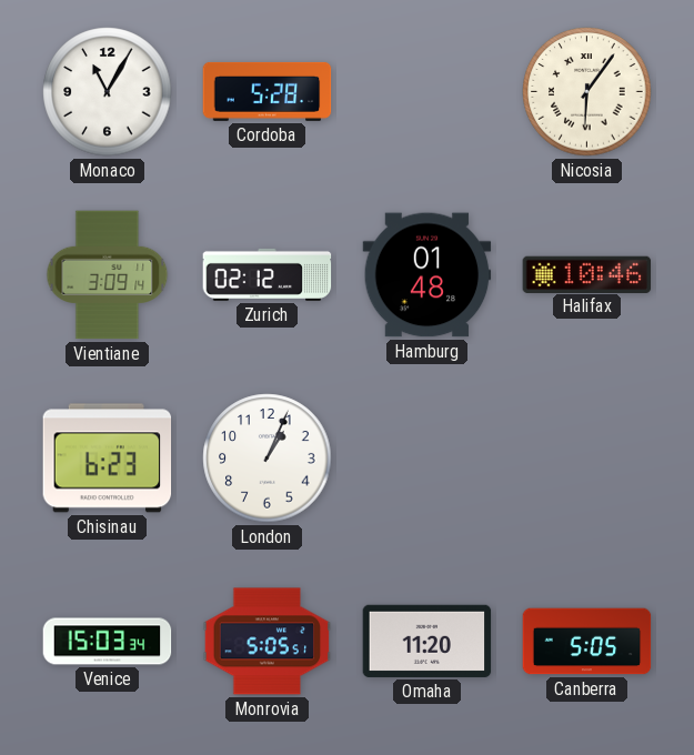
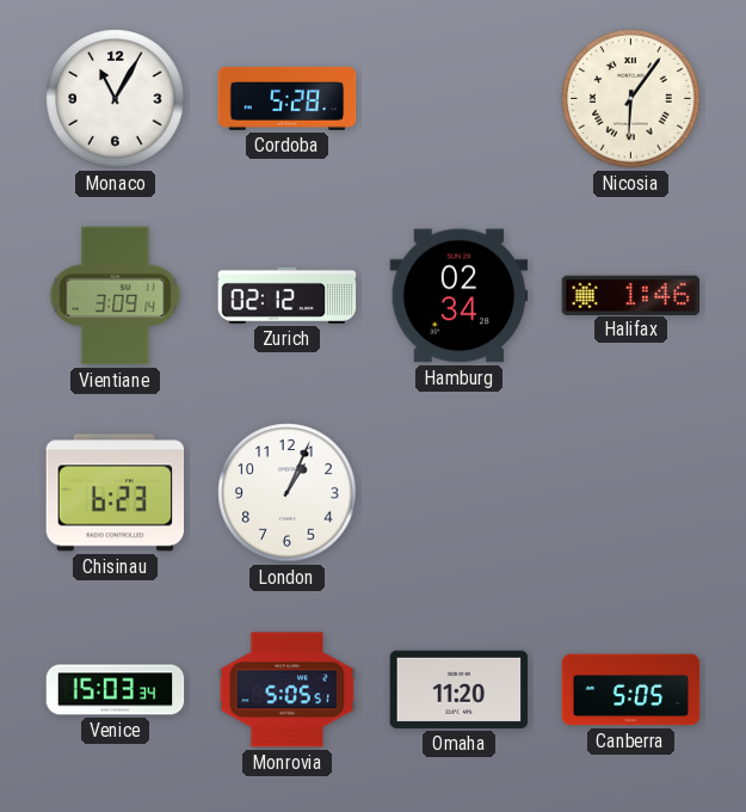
Hamburg: 01:48 -> 02:34
Halifax: 10:46 -> 1:46
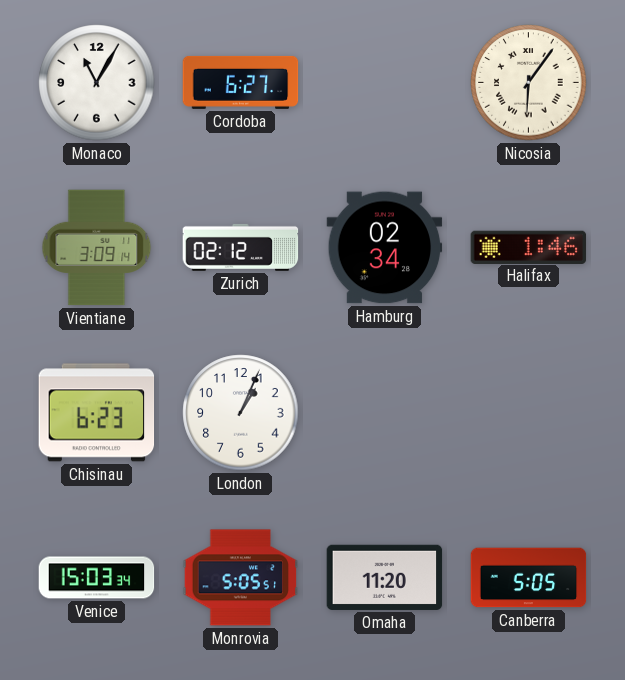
Cordoba: 5:28 -> 6:27
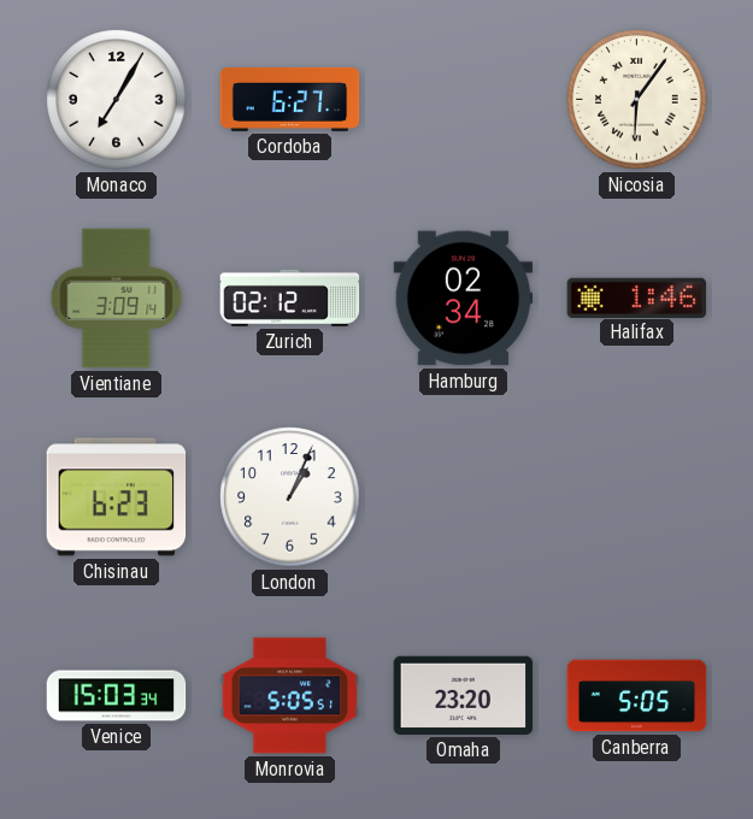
Monaco: 11:05 -> 7:05
Omaha: 11:20 -> 23:20
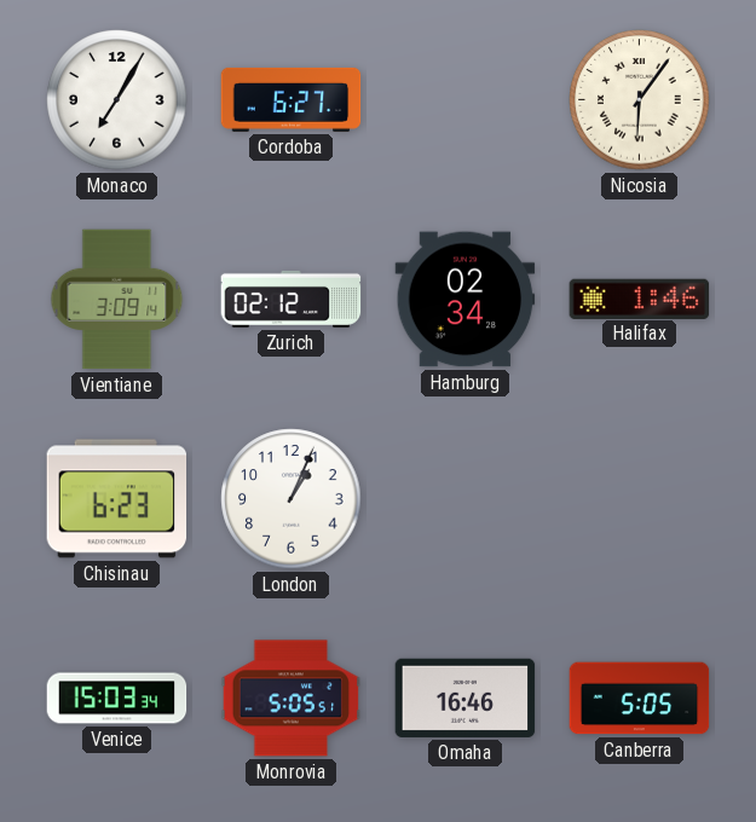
Omaha: 23:20 -> 16:46
